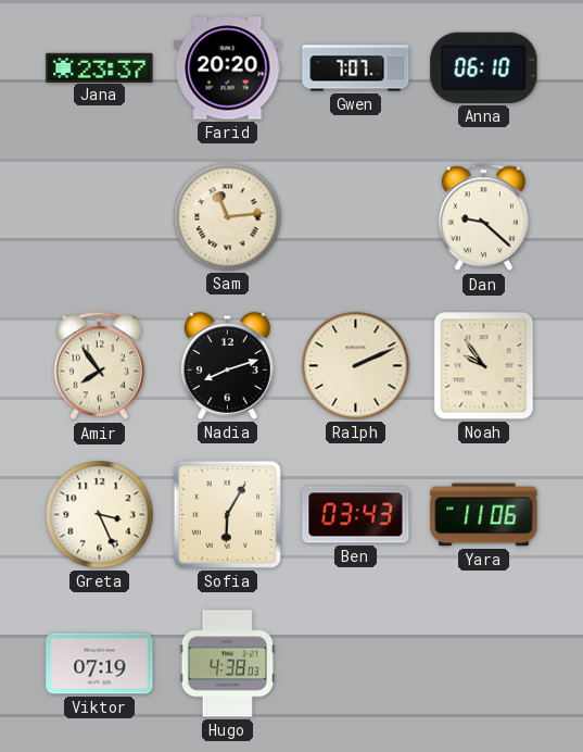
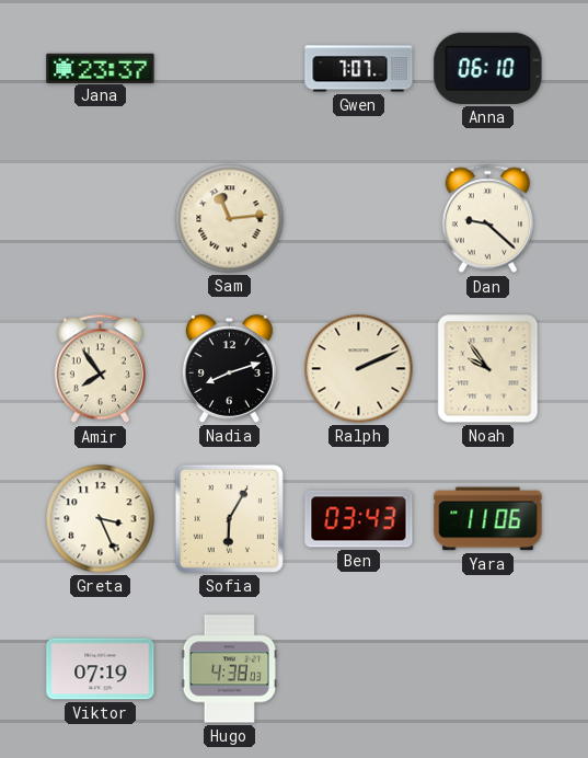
Farid: 20:20 -> none
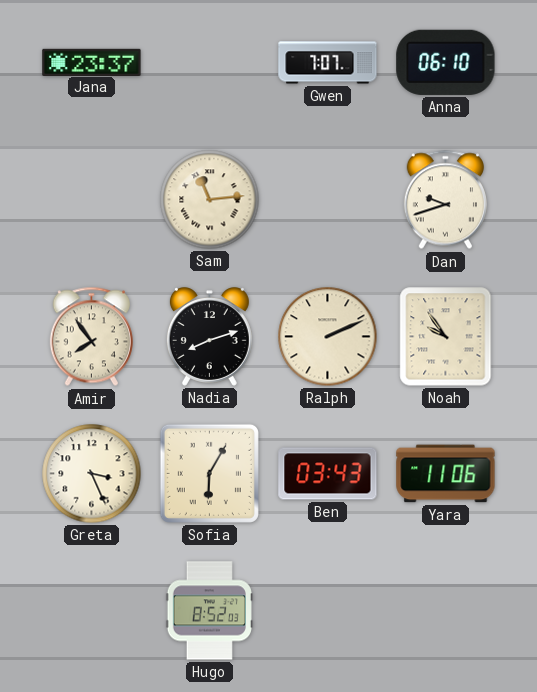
Dan: 9:22 -> 9:42
Viktor: 07:19 -> none
Hugo: 4:38 -> 8:52
